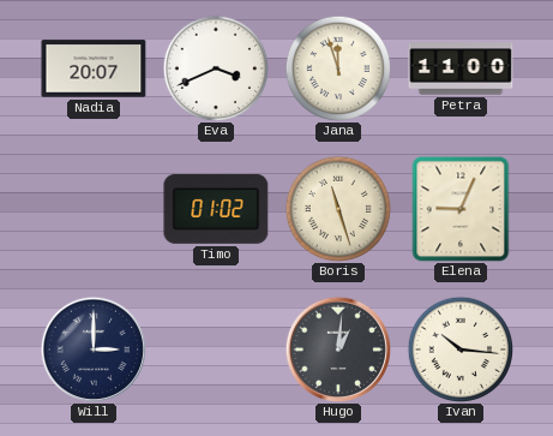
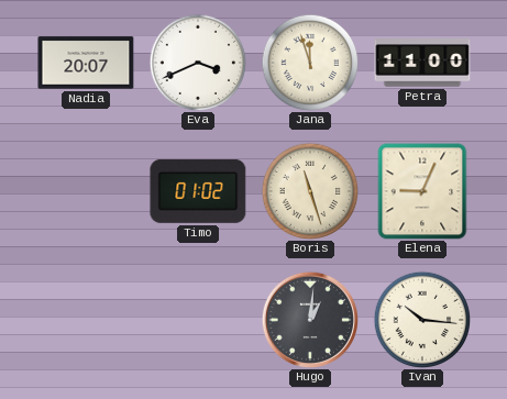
Will: 3:00 -> none
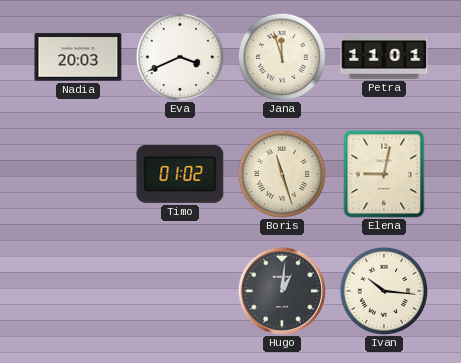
Nadia: 20:07 -> 20:03
Petra: 11:00 -> 11:01
Elena: 9:04 -> 9:02
